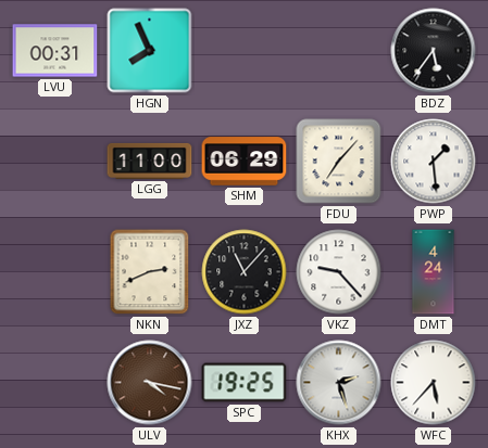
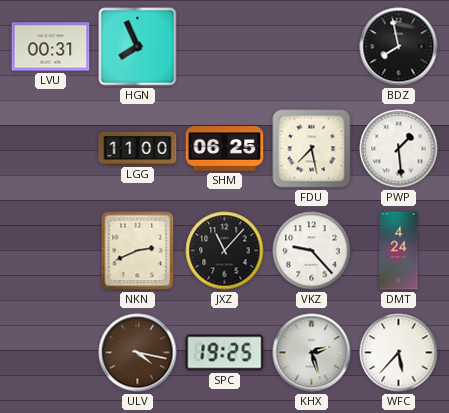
BDZ: 5:36 -> 7:58
SHM: 06:29 -> 06:25
FDU: 7:07 -> 7:28
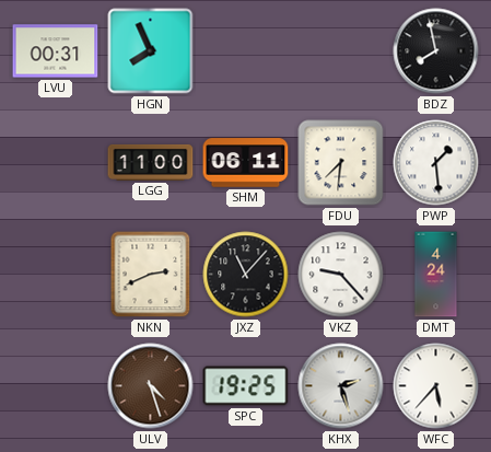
SHM: 06:25 -> 06:11
FDU: 7:28 -> 7:31
ULV: 4:17 -> 4:27
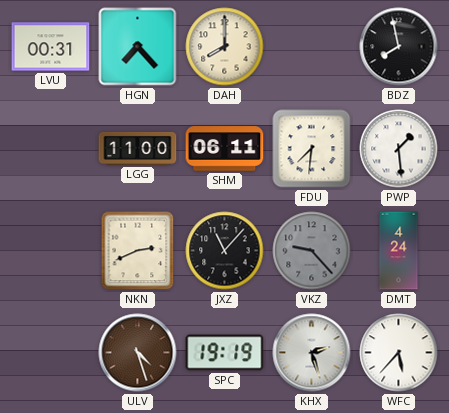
HGN: 7:56 -> 7:23
DAH: none -> 8:00
VKZ dial: white -> grey
SPC: 19:25 -> 19:19
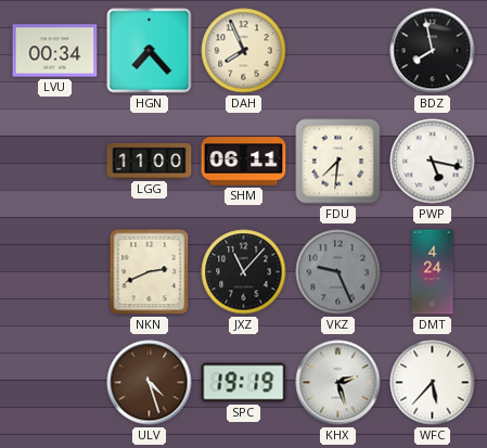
LVU: 00:31 -> 00:34
DAH: 8:00 -> 7:56
PWP: 1:29 -> 5:17
VKZ: 9:23 -> 9:26
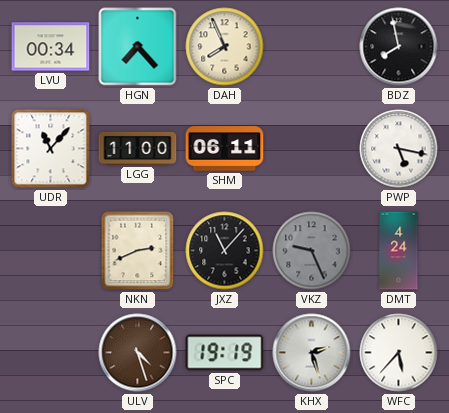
UDR: none -> 11:07
FDU: 7:31 -> none
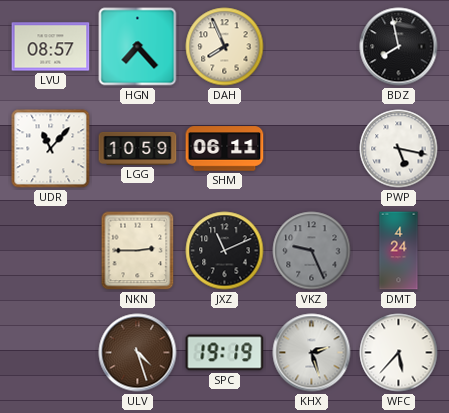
LVU: 00:34 -> 08:57
LGG: 11:00 -> 10:59
NKN: 2:41 -> 2:45
JXZ: 11:07 -> 11:11
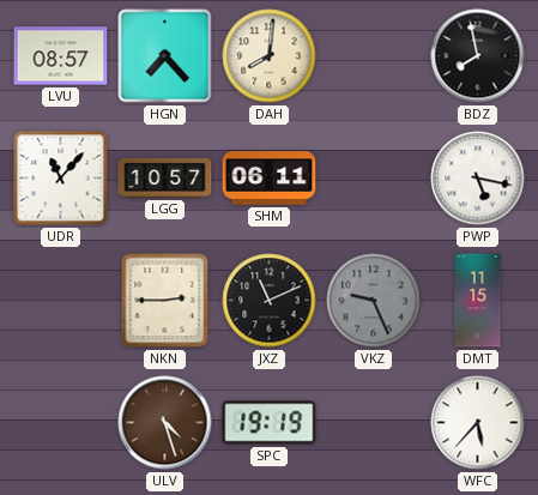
DAH: 7:56 -> 8:01
LGG: 10:59 -> 10:57
DMT: 4:24 -> 11:15
KHX: 2:27 -> none
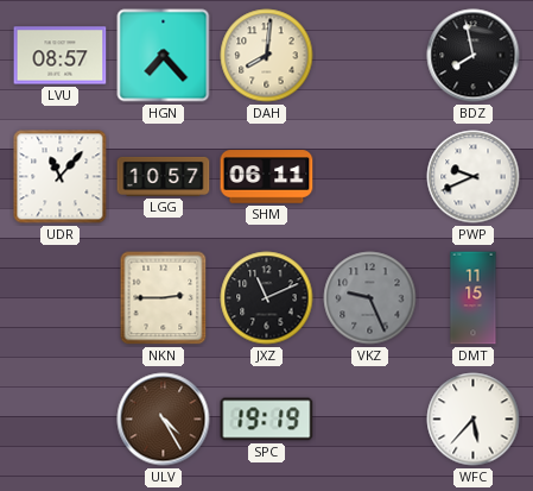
PWP: 5:17 -> 9:41
ULV: 4:27 -> 4:25
